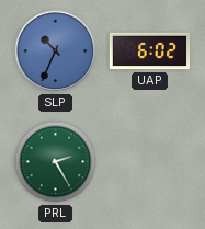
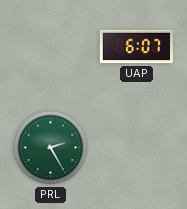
SLP: 10:34 -> none
UAP: 6:02 -> 6:07
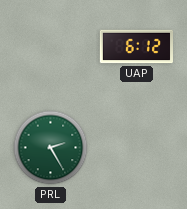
UAP: 6:07 -> 6:12
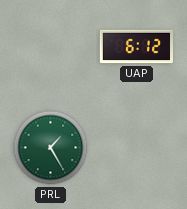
PRL: 2:25 -> 1:25
